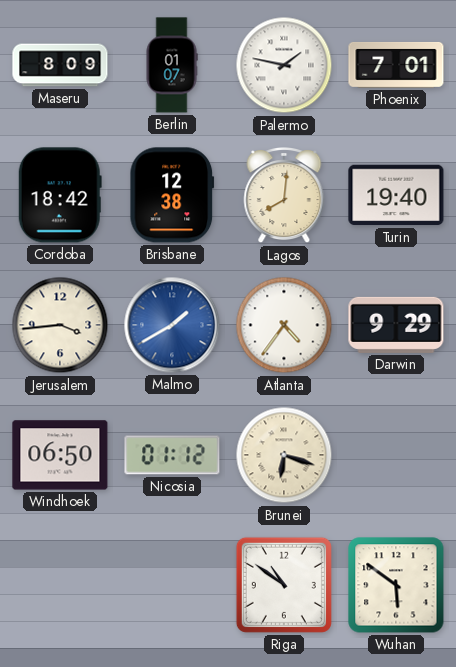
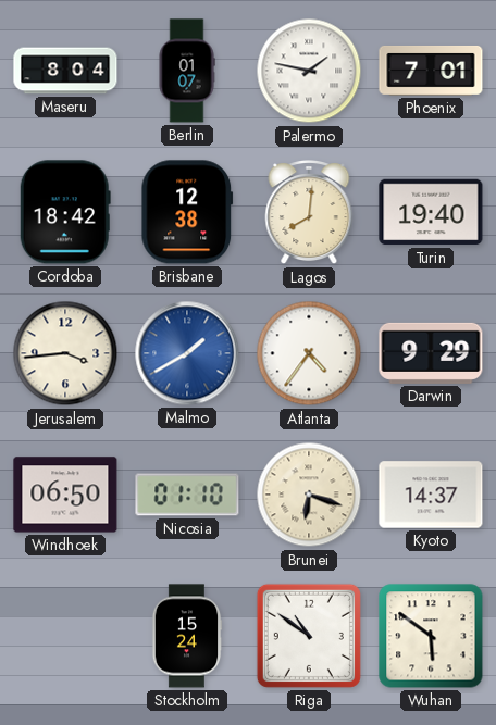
Maseru: 8:09 -> 8:04
Nicosia: 01:12 -> 01:10
Kyoto: none -> 14:37
Stockholm: none -> 15:24
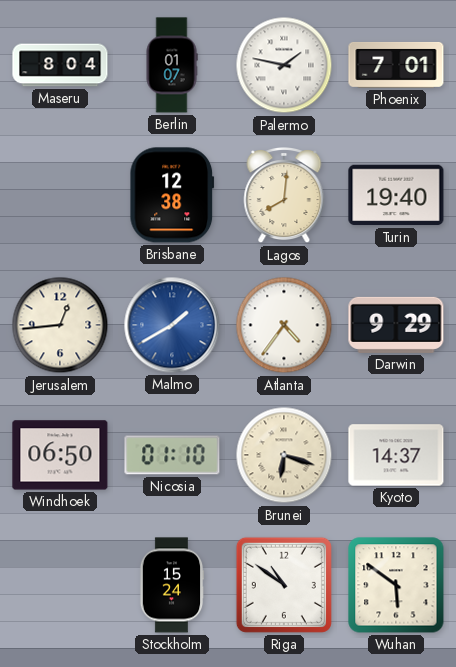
Cordoba: 18:42 -> none
Jerusalem: 3:44 -> 12:44
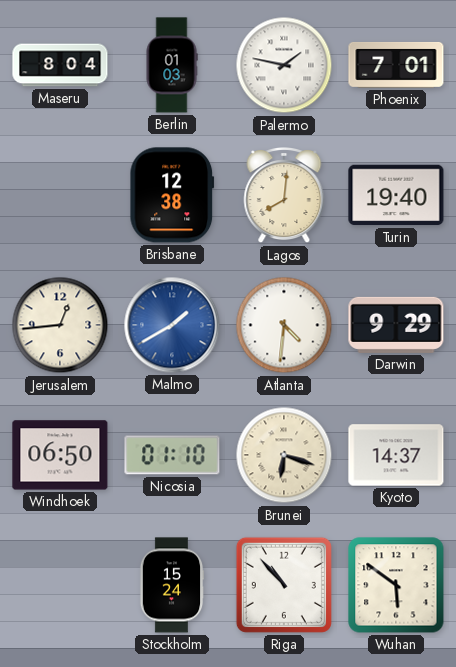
Berlin: 01:07 -> 01:03
Atlanta: 4:36 -> 4:31
Riga: 10:51 -> 10:53
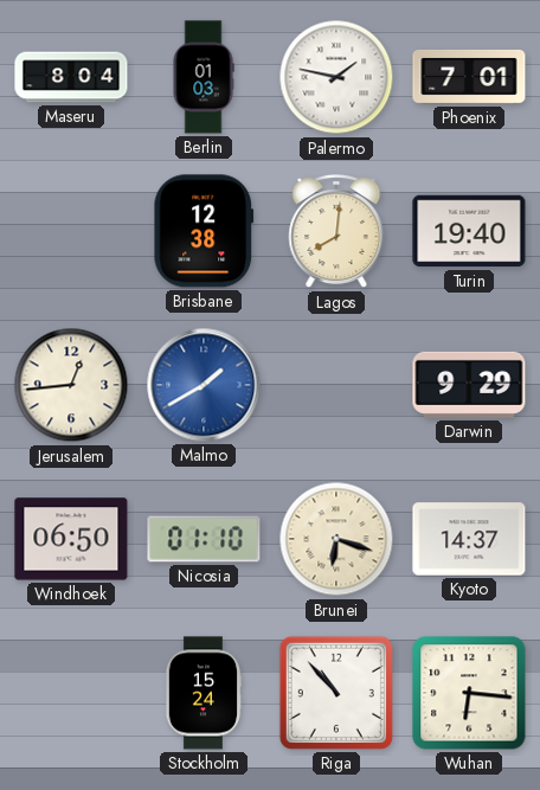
Atlanta: 4:31 -> none
Wuhan: 5:51 -> 6:16
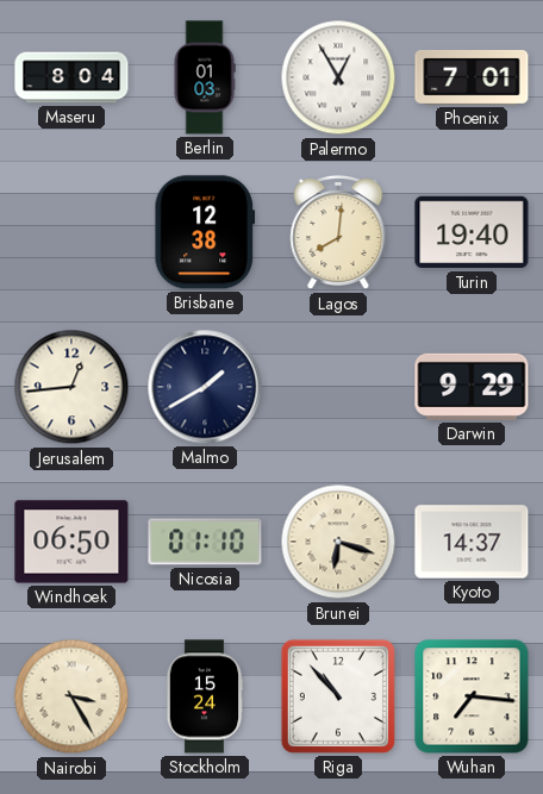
Palermo: 1:47 -> 12:55
Malmo dial: blue -> navy
Nairobi: none -> 3:25
Wuhan: 6:16 -> 7:16
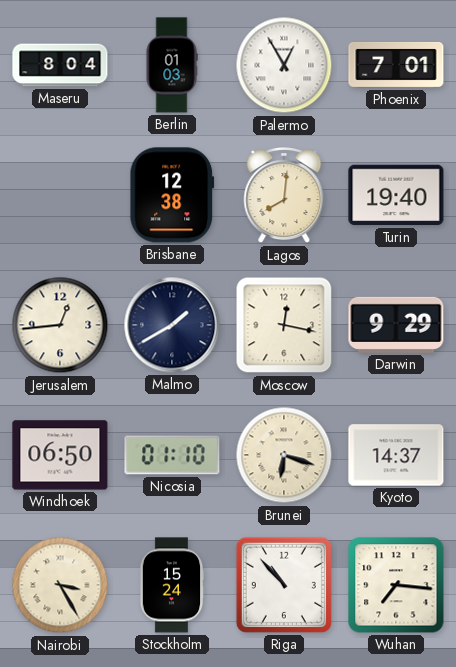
Moscow: none -> 12:17
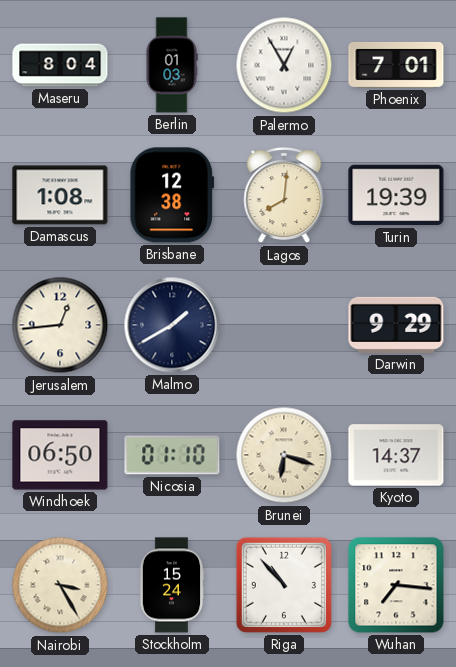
Damascus: none -> 1:08
Turin: 19:40 -> 19:39
Moscow: 12:17 -> none
